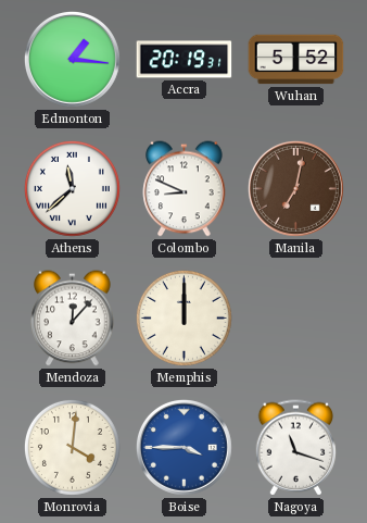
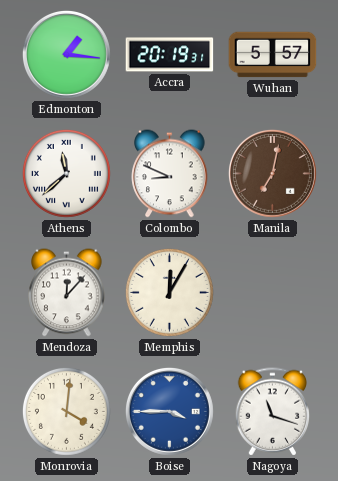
Wuhan: 5:52 -> 5:57
Memphis: 12:00 -> 12:05
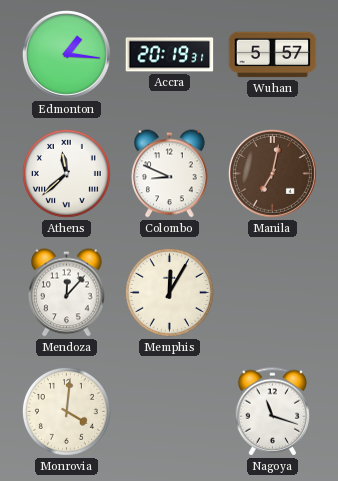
Boise: 3:45 -> none
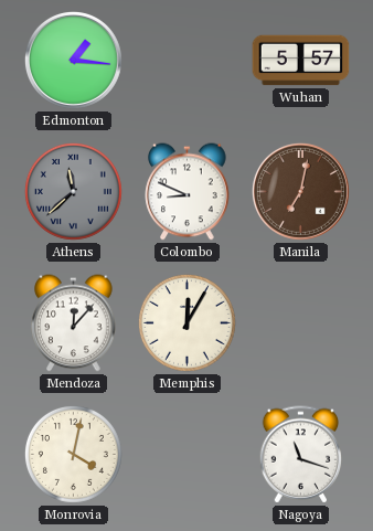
Accra: 20:19 -> none
Athens dial: white -> grey
Monrovia: 4:01 -> 4:02
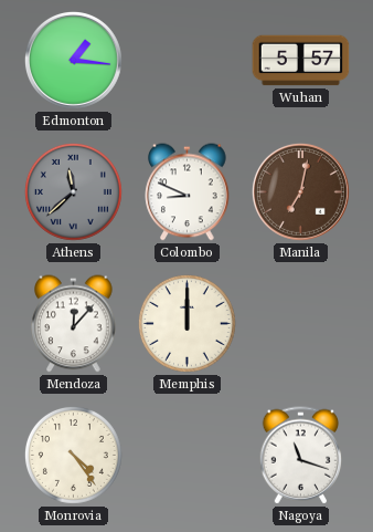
Memphis: 12:05 -> 12:00
Monrovia: 4:02 -> 4:24
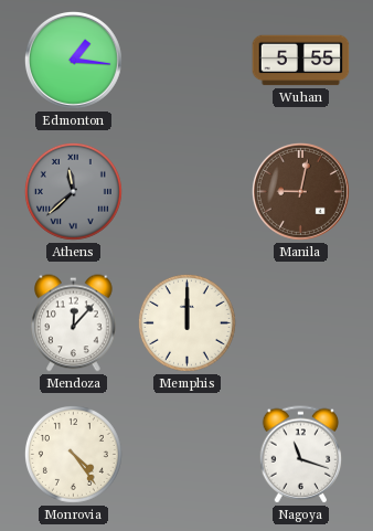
Wuhan: 5:57 -> 5:55
Colombo: 8:49 -> none
Manila: 7:02 -> 9:02
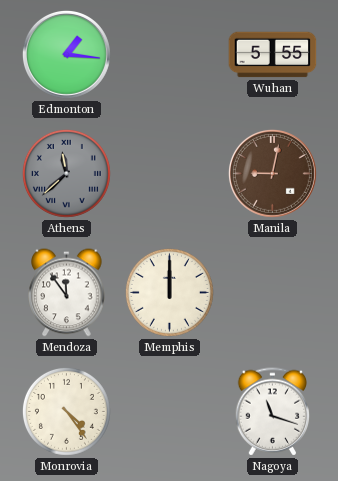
Mendoza: 12:07 -> 11:54
